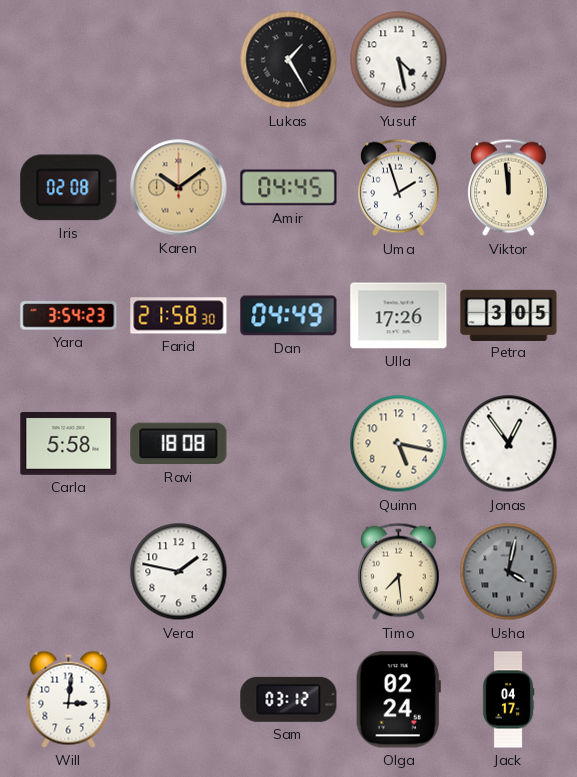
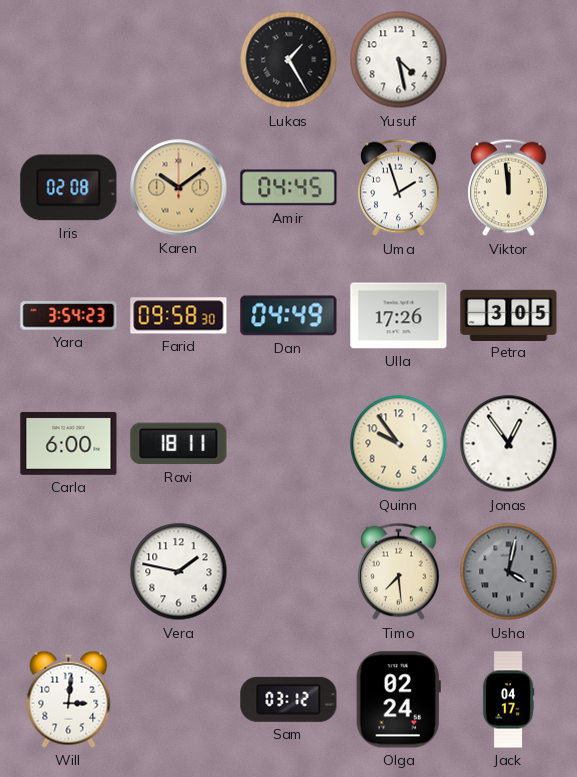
Farid: 21:58 -> 09:58
Carla: 5:58 -> 6:00
Ravi: 18:08 -> 18:11
Quinn: 5:17 -> 9:54
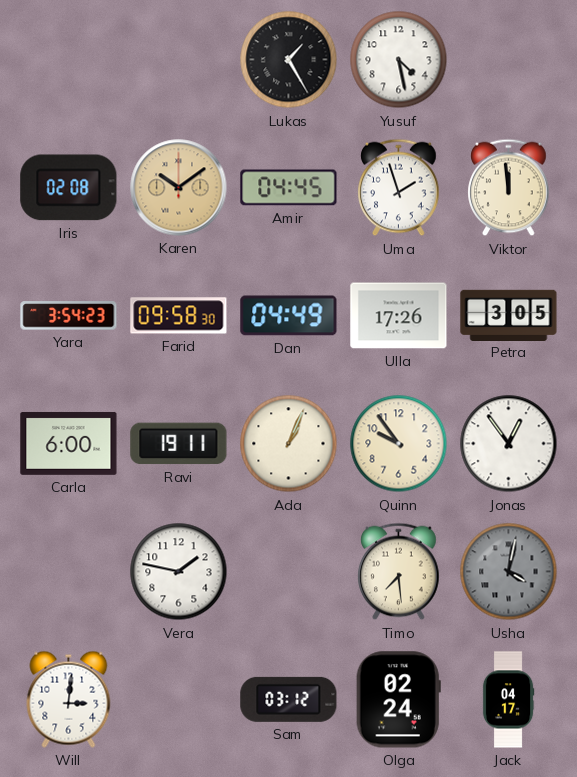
Ravi: 18:11 -> 19:11
Ada: none -> 1:04
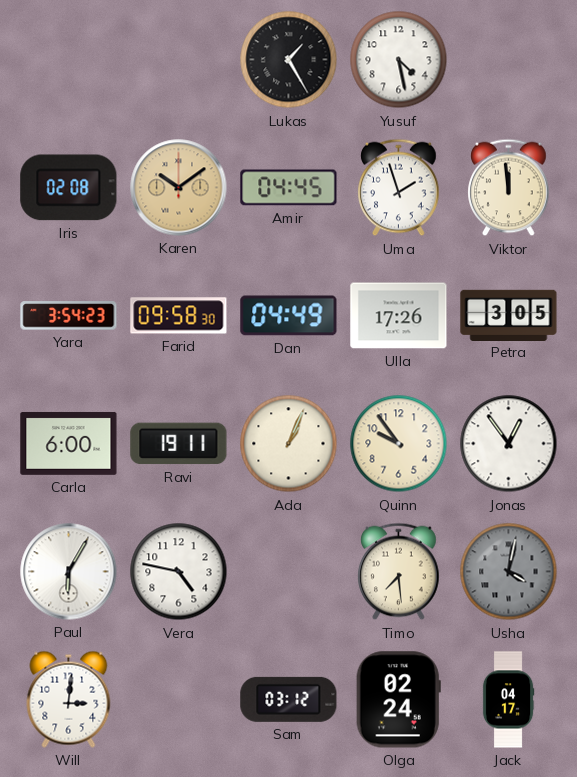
Paul: none -> 6:05
Vera: 1:47 -> 4:47
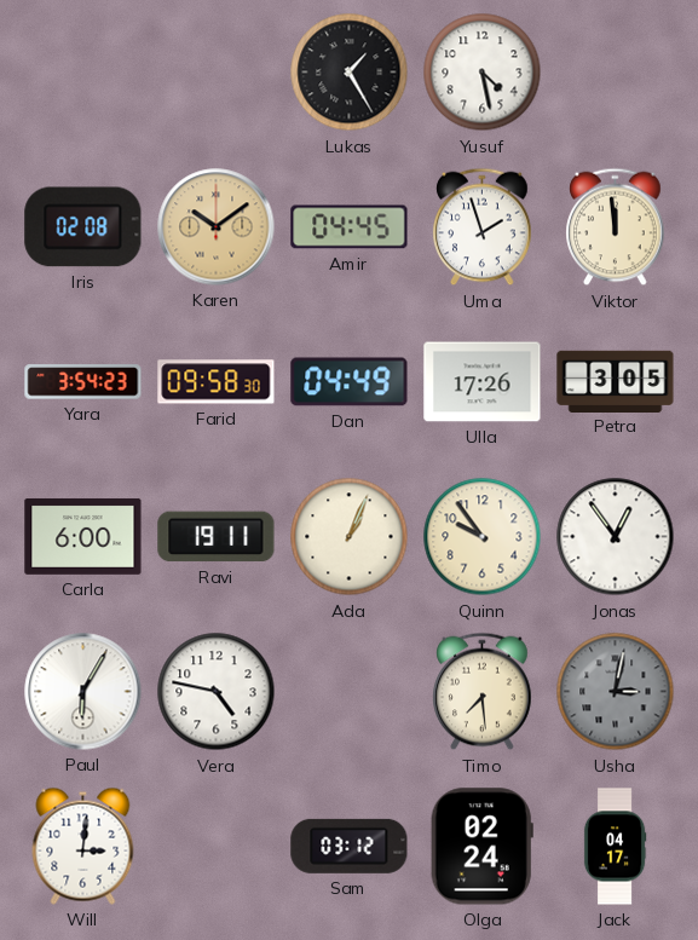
Usha: 4:02 -> 3:02
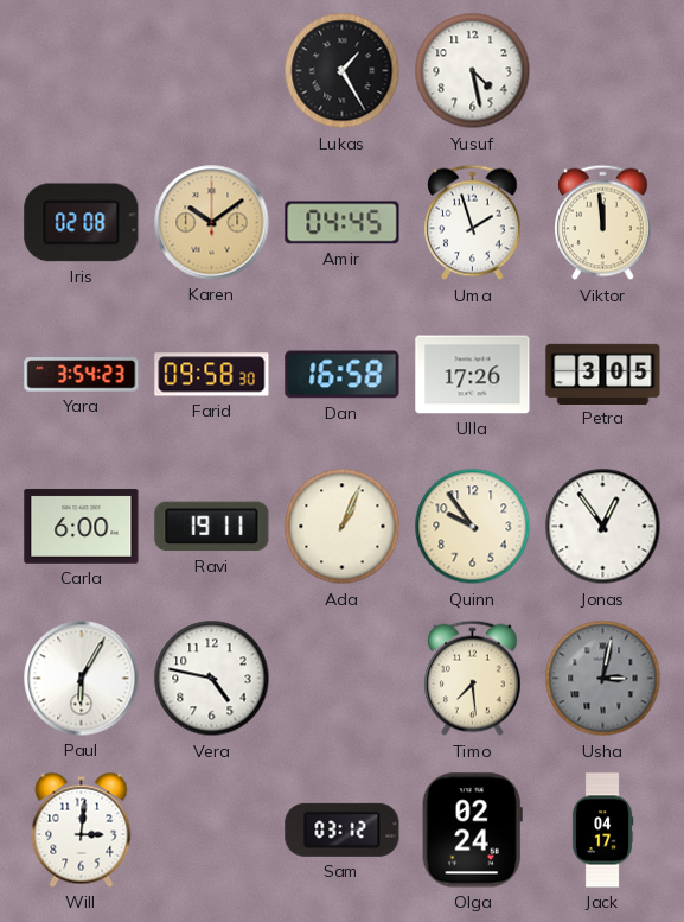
Dan: 04:49 -> 16:58
